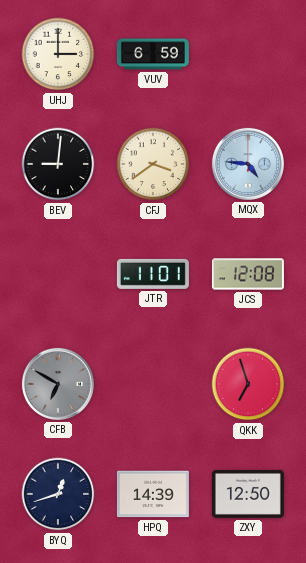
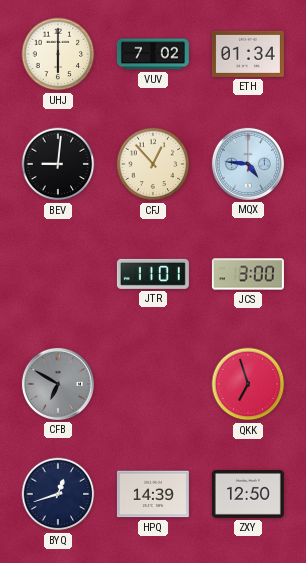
UHJ: 3:00 -> 6:00
VUV: 6:59 -> 7:02
ETH: none -> 01:34
CFJ: 3:39 -> 12:53
JCS: 12:08 -> 3:00
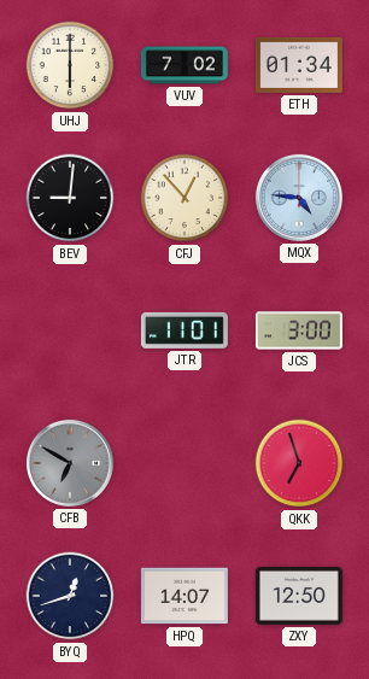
HPQ: 14:39 -> 14:07
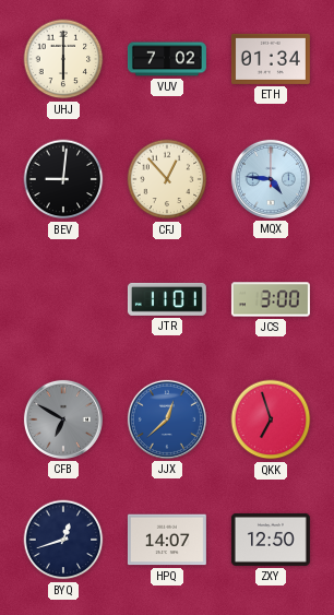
JJX: none -> 12:38
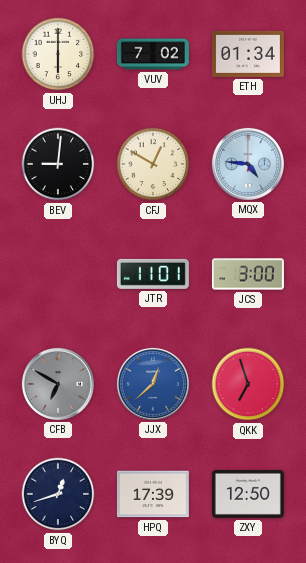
CFJ: 12:53 -> 12:50
HPQ: 14:07 -> 17:39
